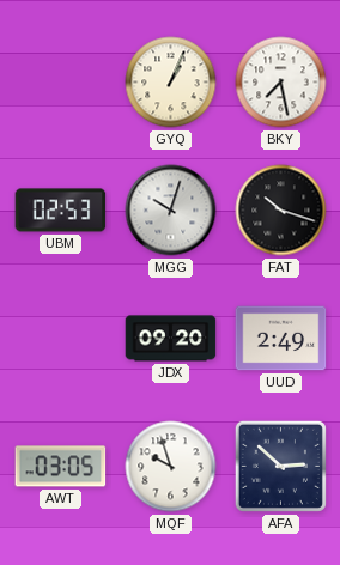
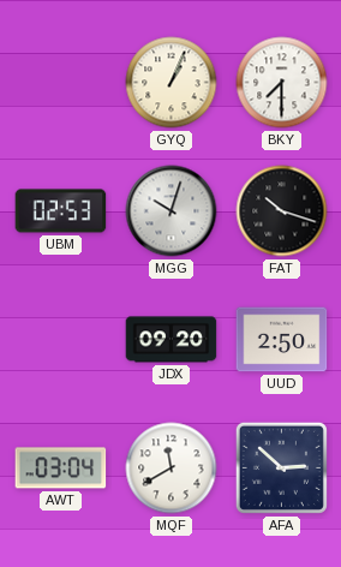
BKY: 7:28 -> 7:30
UUD: 2:49 -> 2:50
AWT: 03:05 -> 03:04
MQF: 9:57 -> 11:40
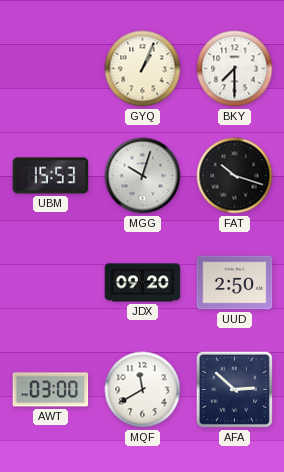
UBM: 02:53 -> 15:53
AWT: 03:04 -> 03:00
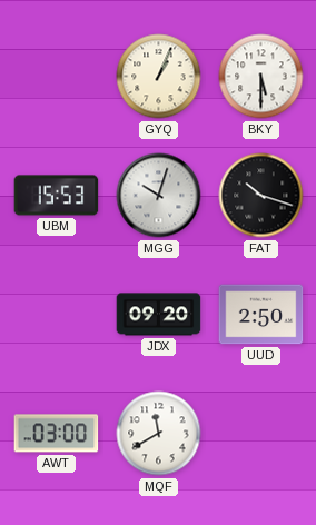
BKY: 7:30 -> 5:30
AFA: 2:52 -> none
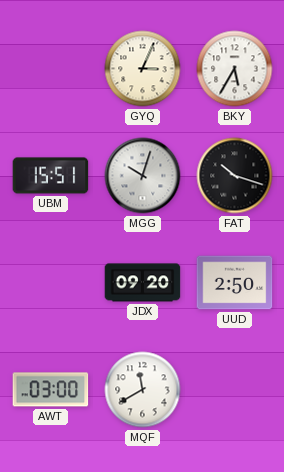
GYQ: 1:04 -> 3:04
BKY: 5:30 -> 5:35
UBM: 15:53 -> 15:51
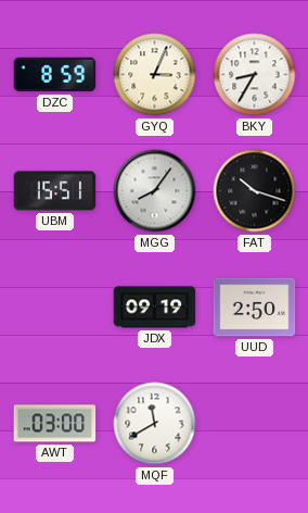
DZC: none -> 8:59
BKY: 5:35 -> 8:35
MGG: 10:03 -> 8:06
JDX: 09:20 -> 09:19
